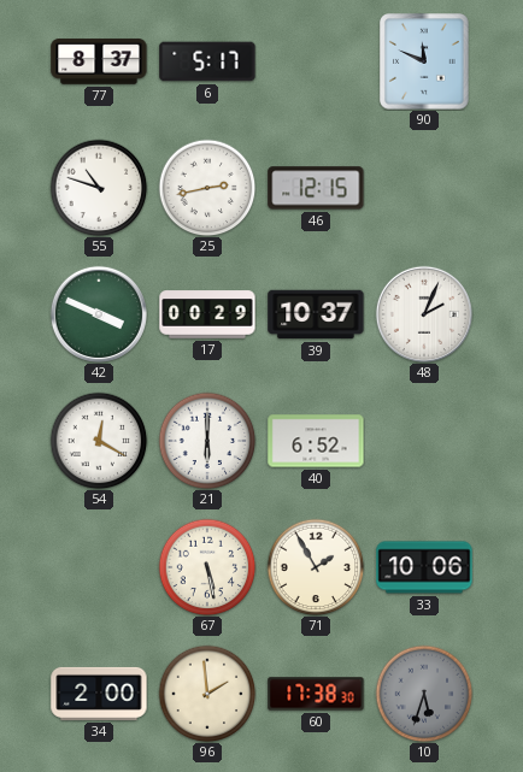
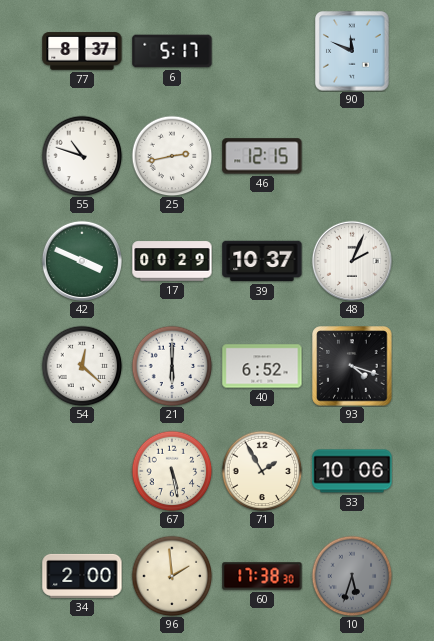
54: 12:20 -> 12:22
93: none -> 4:18
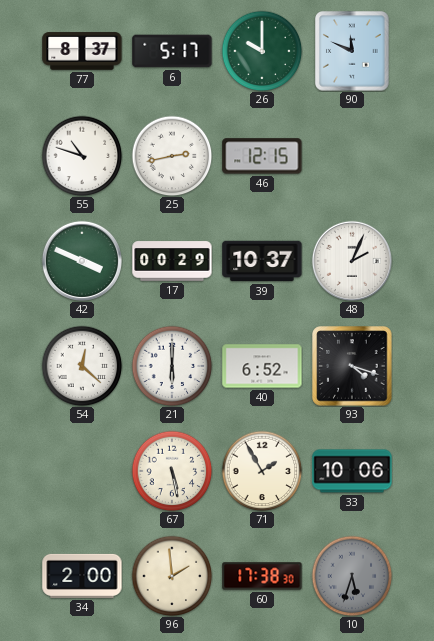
26: none -> 10:00
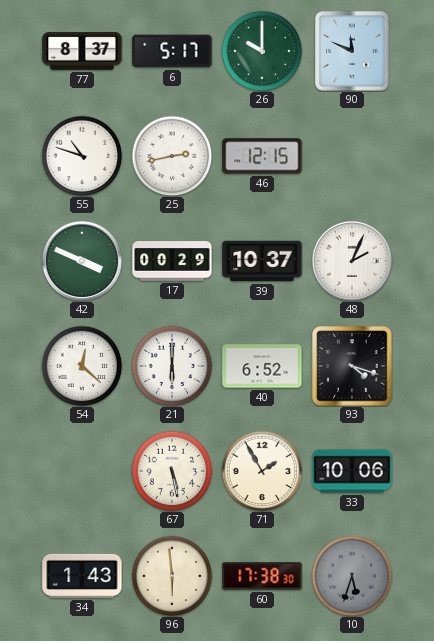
34: 2:00 -> 1:43
96: 1:59 -> 5:59
